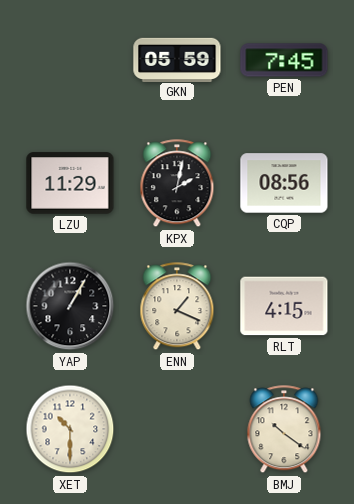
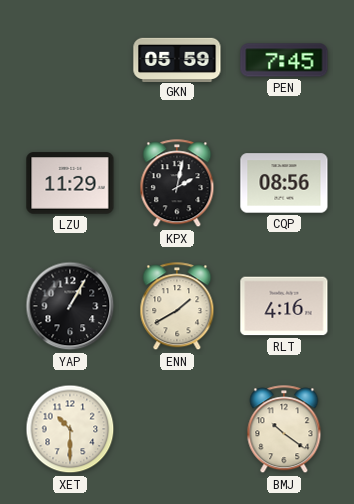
ENN: 1:19 -> 1:40
RLT: 4:15 -> 4:16
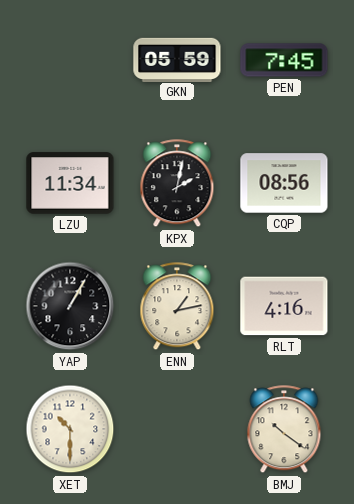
LZU: 11:29 -> 11:34
ENN: 1:40 -> 1:13
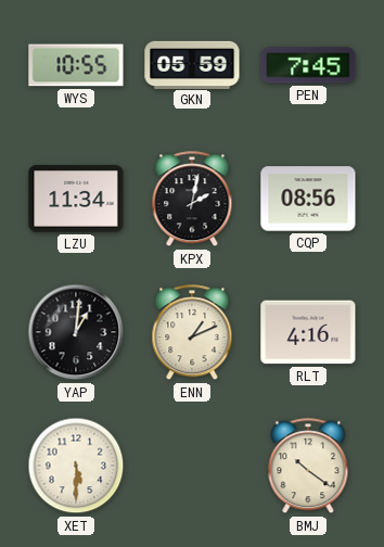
WYS: none -> 10:55
YAP: 1:05 -> 1:01
ENN: 1:13 -> 1:11
XET: 10:30 -> 5:30
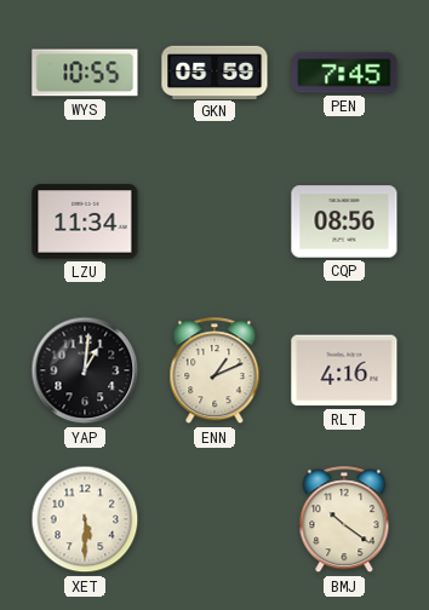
KPX: 2:02 -> none
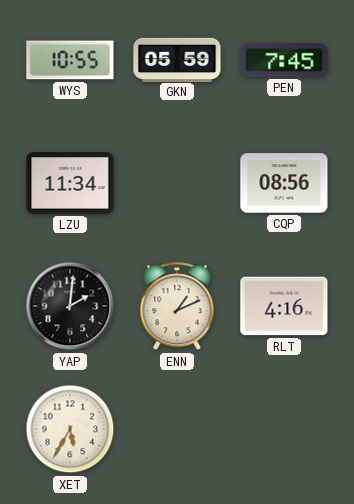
YAP: 1:01 -> 2:01
XET: 5:30 -> 5:35
BMJ: 10:21 -> none
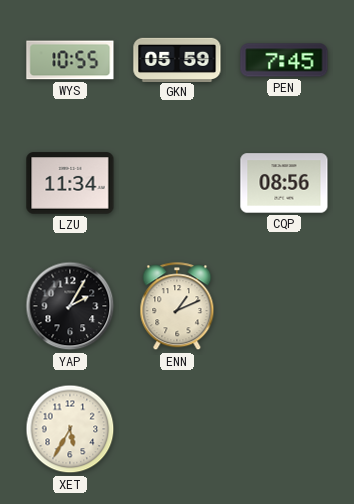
YAP: 2:01 -> 2:05
RLT: 4:16 -> none
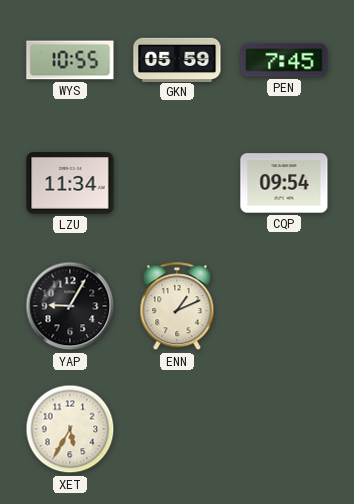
CQP: 08:56 -> 09:54
YAP: 2:05 -> 9:05
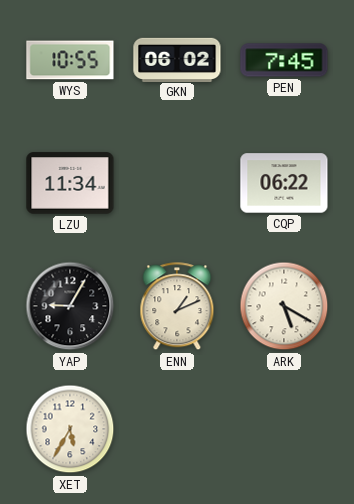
GKN: 05:59 -> 06:02
CQP: 09:54 -> 06:22
ARK: none -> 5:20
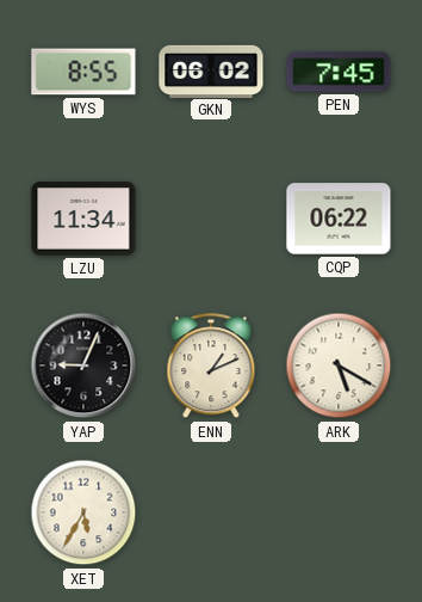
WYS: 10:55 -> 8:55
YAP: 9:05 -> 9:04
